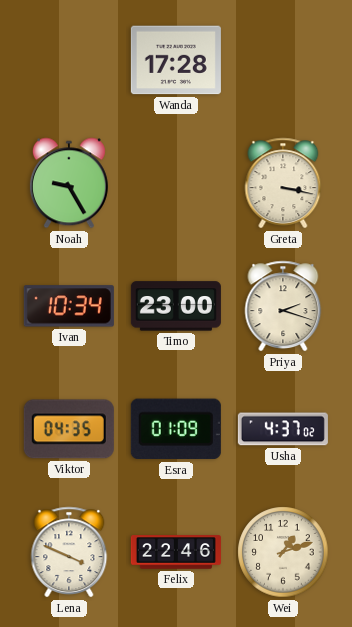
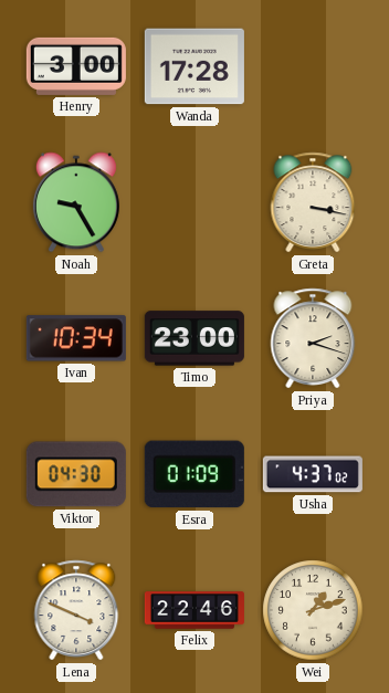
Henry: none -> 3:00
Viktor: 04:35 -> 04:30
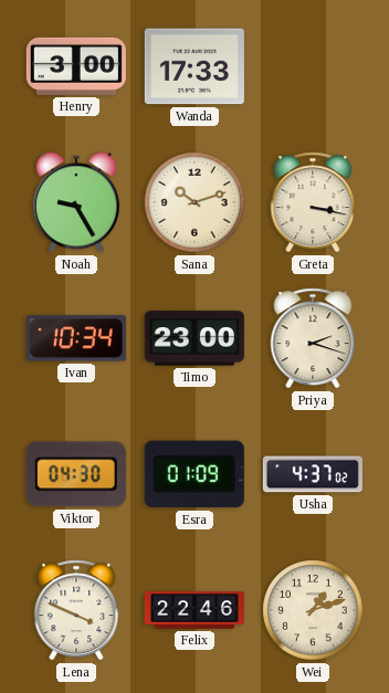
Wanda: 17:28 -> 17:33
Sana: none -> 10:12
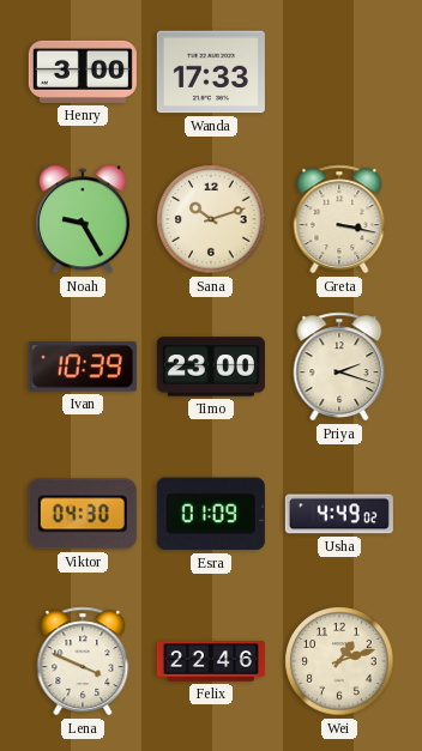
Ivan: 10:34 -> 10:39
Usha: 4:37 -> 4:49
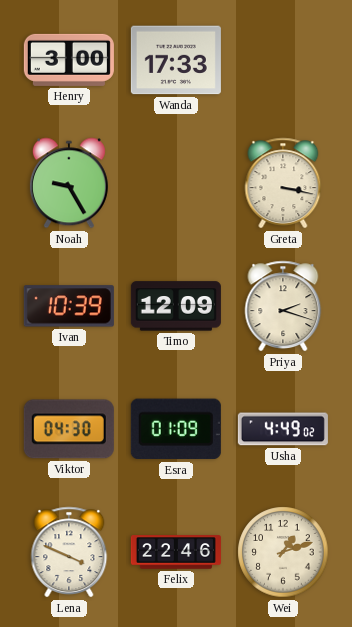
Sana: 10:12 -> none
Timo: 23:00 -> 12:09
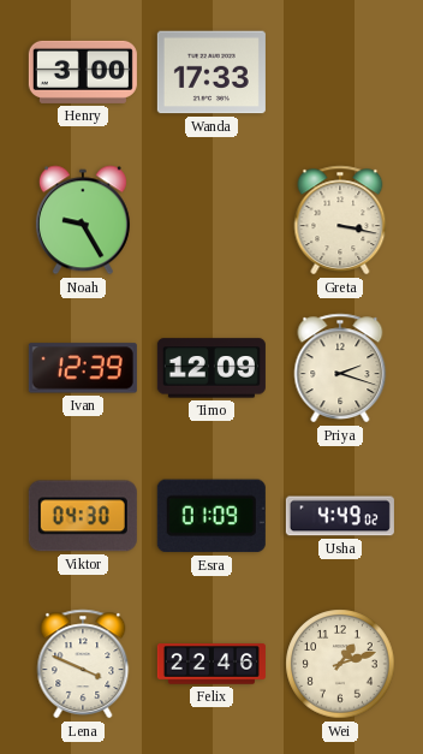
Ivan: 10:39 -> 12:39
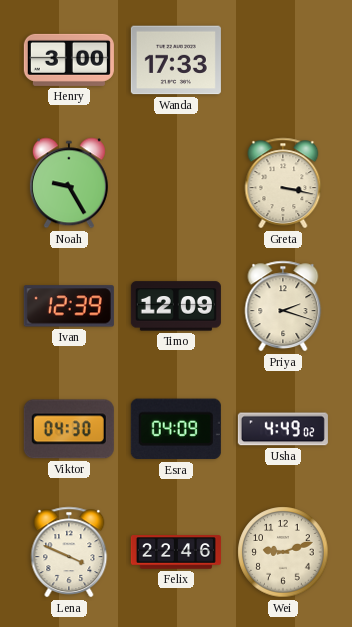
Esra: 01:09 -> 04:09
Wei: 1:12 -> 9:12
